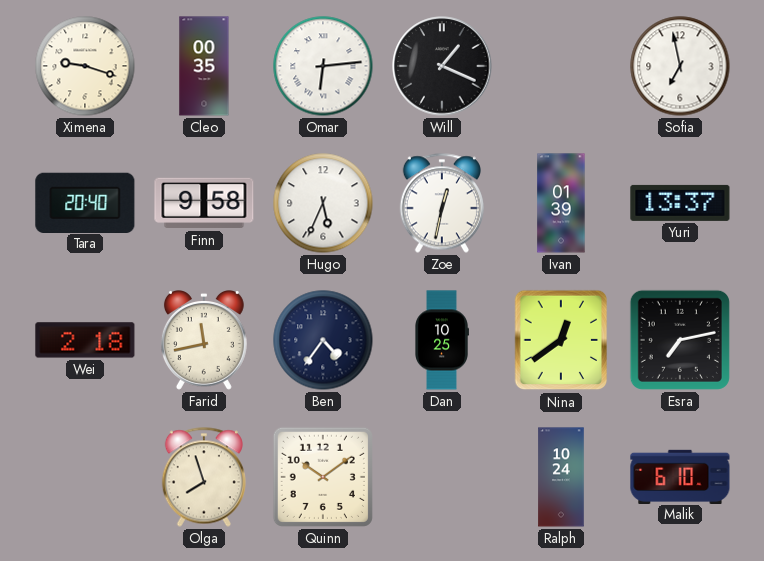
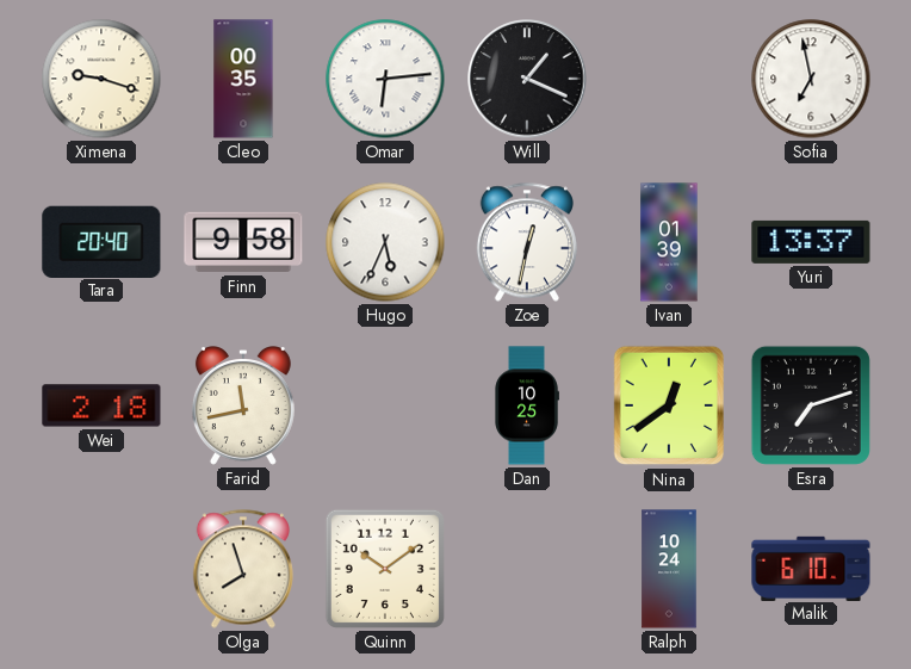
Ben: 4:36 -> none
Esra: 7:13 -> 7:12
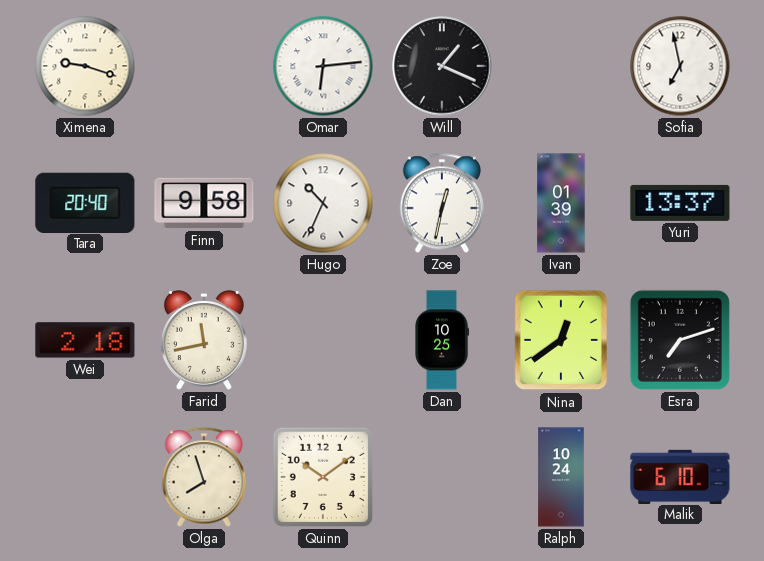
Cleo: 00:35 -> none
Hugo: 5:34 -> 10:34
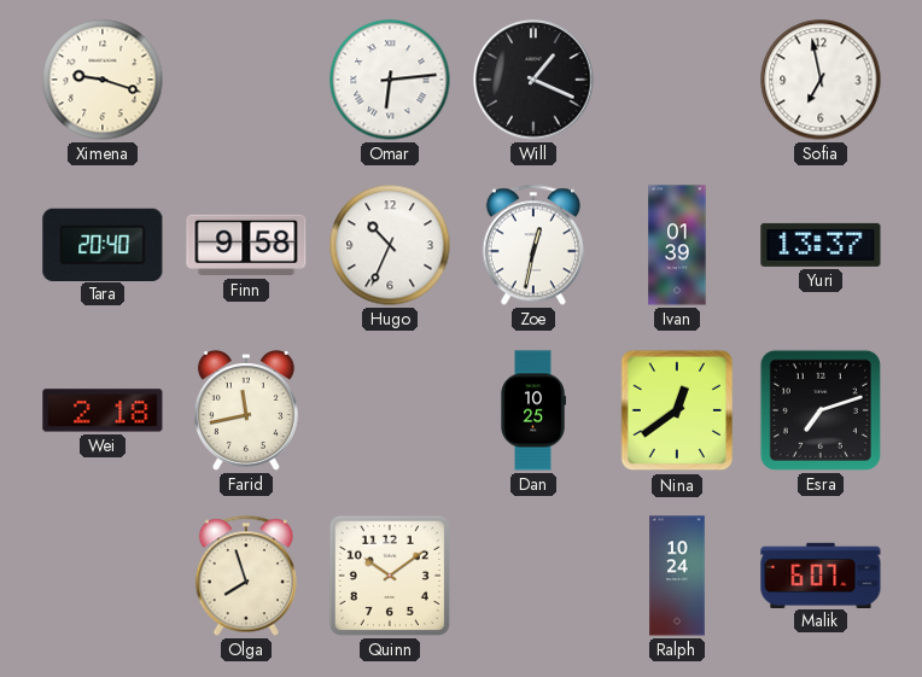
Malik: 6:10 -> 6:07
